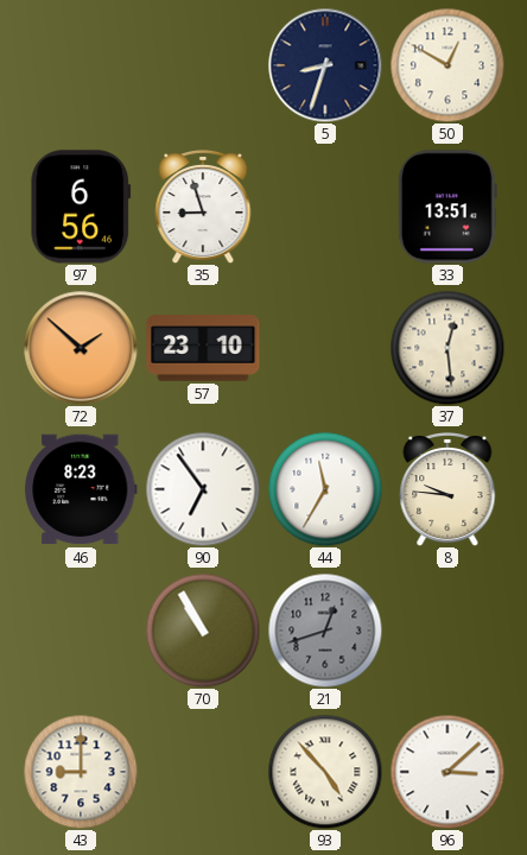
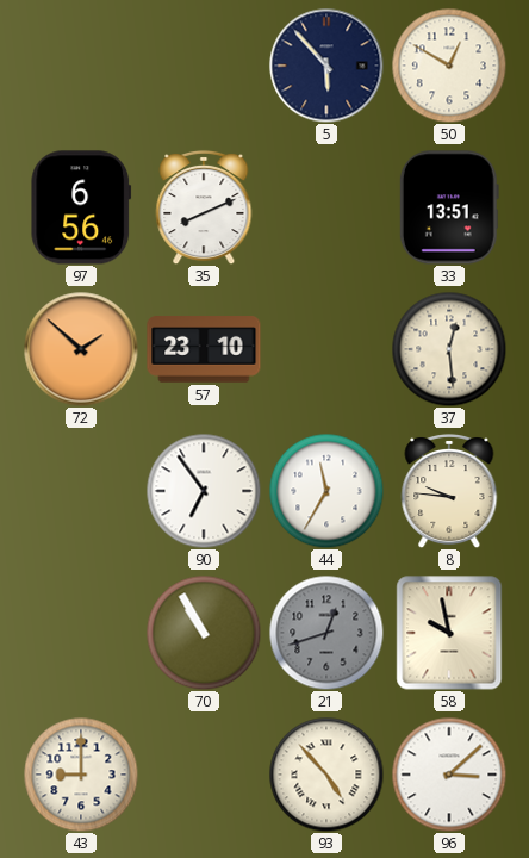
5: 8:33 -> 5:53
35: 8:57 -> 8:11
46: 8:23 -> none
58: none -> 9:58
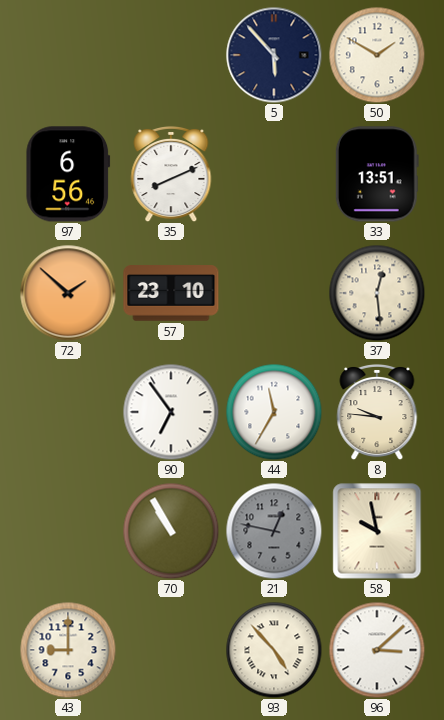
50: 12:50 -> 1:50
21: 12:42 -> 12:47
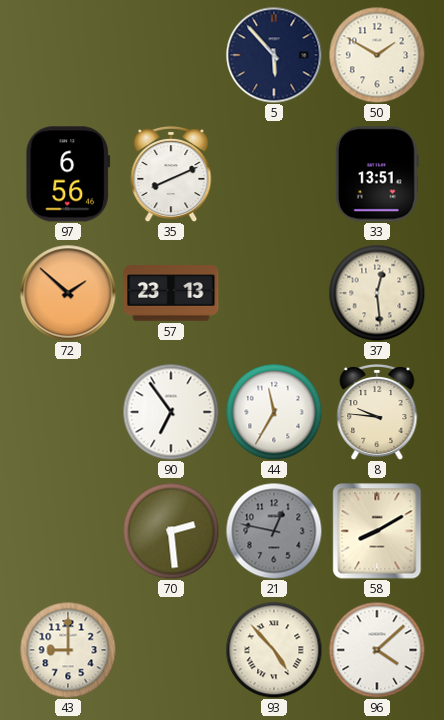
57: 23:10 -> 23:13
70: 10:55 -> 2:29
58: 9:58 -> 8:10
96: 3:08 -> 4:08
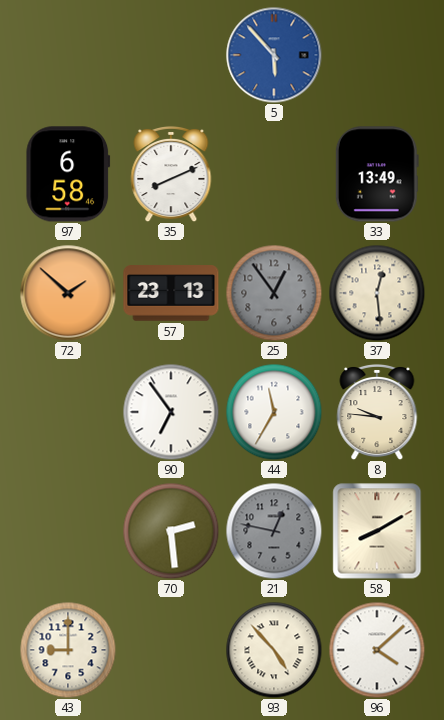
5 dial: navy -> blue
50: 1:50 -> none
97: 6:56 -> 6:58
33: 13:51 -> 13:49
25: none -> 12:54
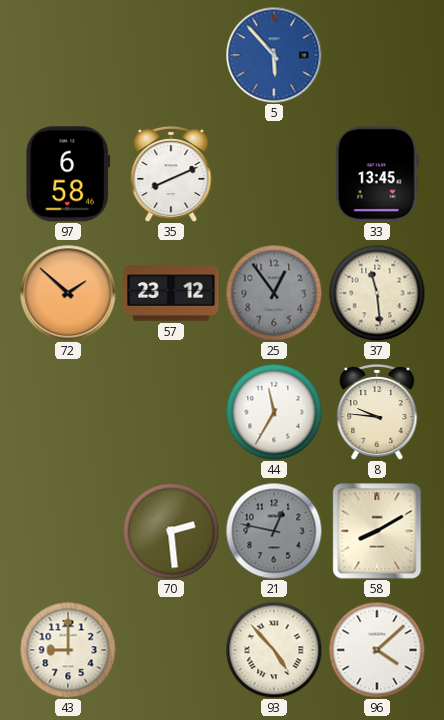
33: 13:49 -> 13:45
57: 23:13 -> 23:12
37: 12:29 -> 11:29
90: 6:54 -> none
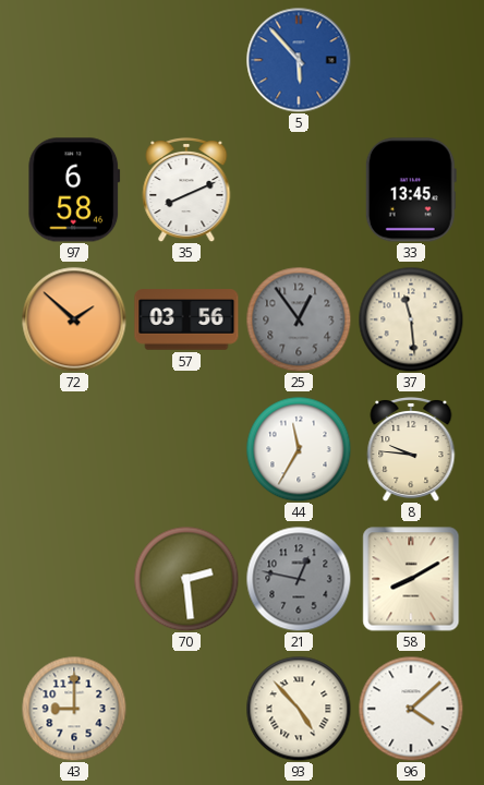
57: 23:12 -> 03:56
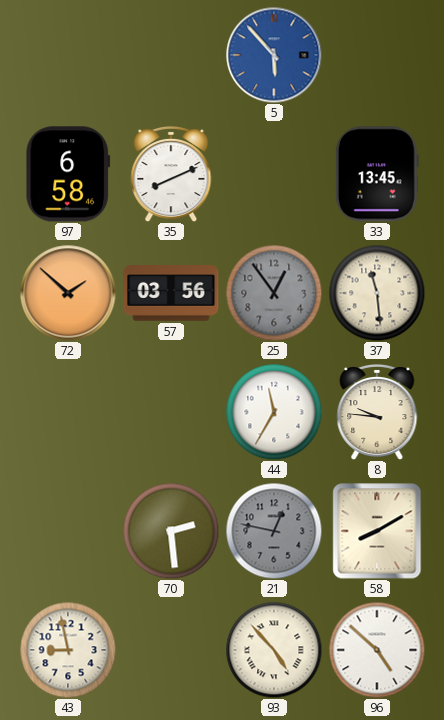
43: 9:00 -> 8:58
96: 4:08 -> 4:52
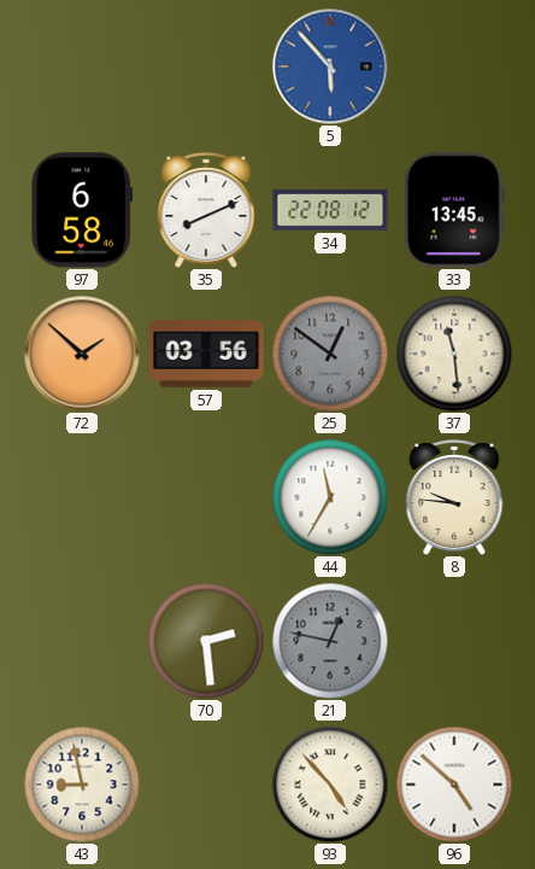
34: none -> 22:08
25: 12:54 -> 12:51
58: 8:10 -> none
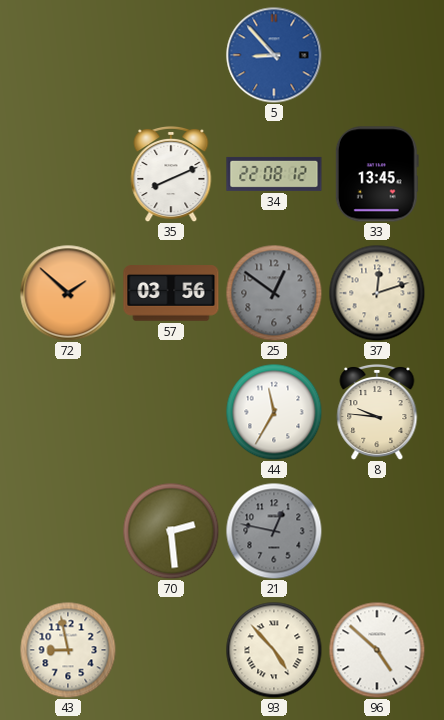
5: 5:53 -> 8:53
97: 6:58 -> none
37: 11:29 -> 12:12
